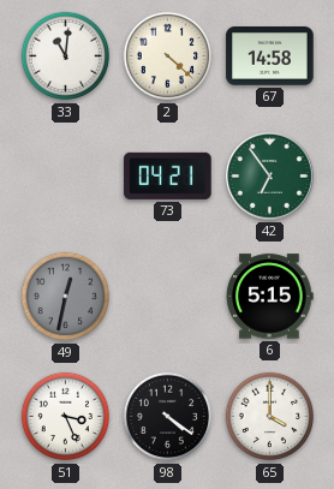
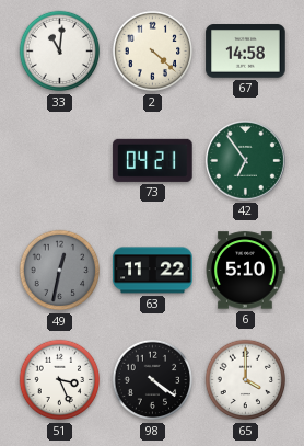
63: none -> 11:22
6: 5:15 -> 5:10
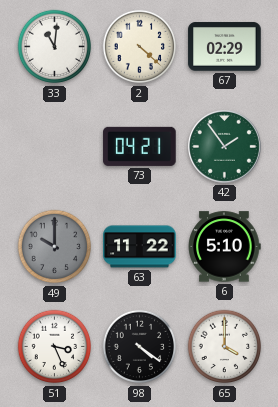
67: 14:58 -> 02:29
42: 6:54 -> 1:54
49: 12:32 -> 10:00
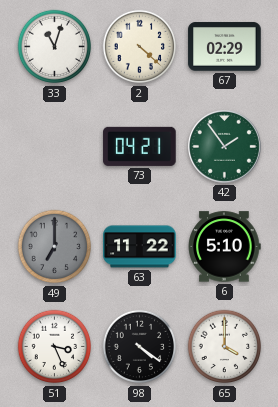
33: 11:01 -> 11:03
49: 10:00 -> 7:00
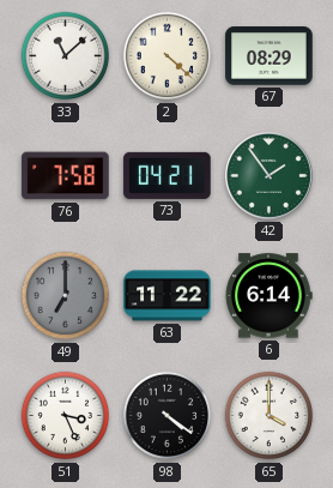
33: 11:03 -> 11:08
67: 02:29 -> 08:29
76: none -> 7:58
6: 5:10 -> 6:14
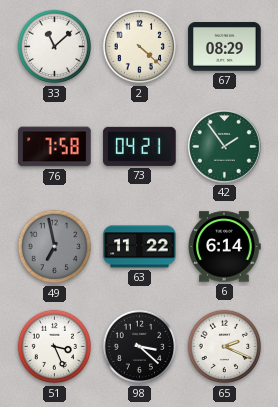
49: 7:00 -> 6:58
98: 4:21 -> 3:22
65: 4:00 -> 2:19
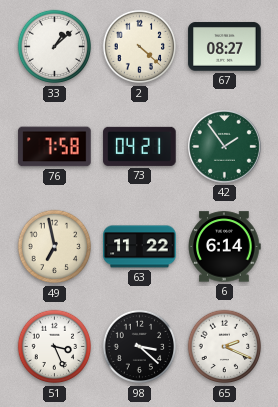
33: 11:08 -> 1:08
67: 08:29 -> 08:27
49 dial: grey -> cream
